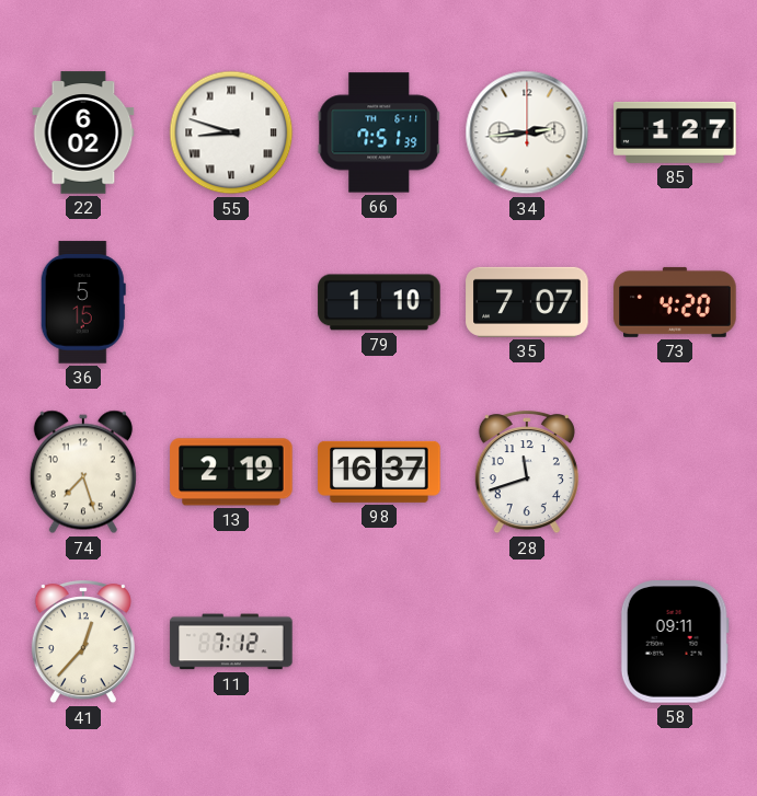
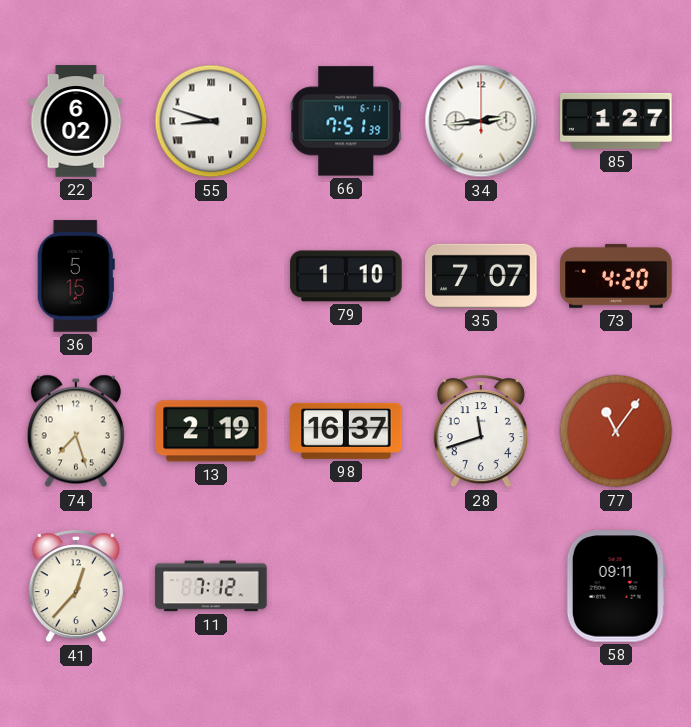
77: none -> 11:06
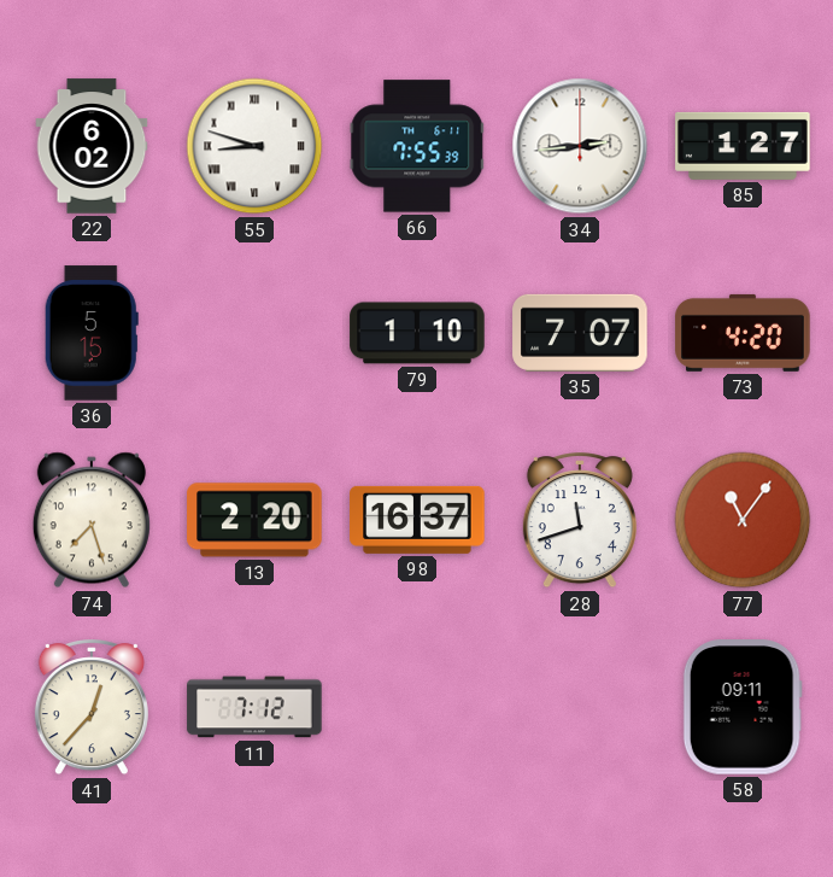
66: 7:51 -> 7:55
13: 2:19 -> 2:20
